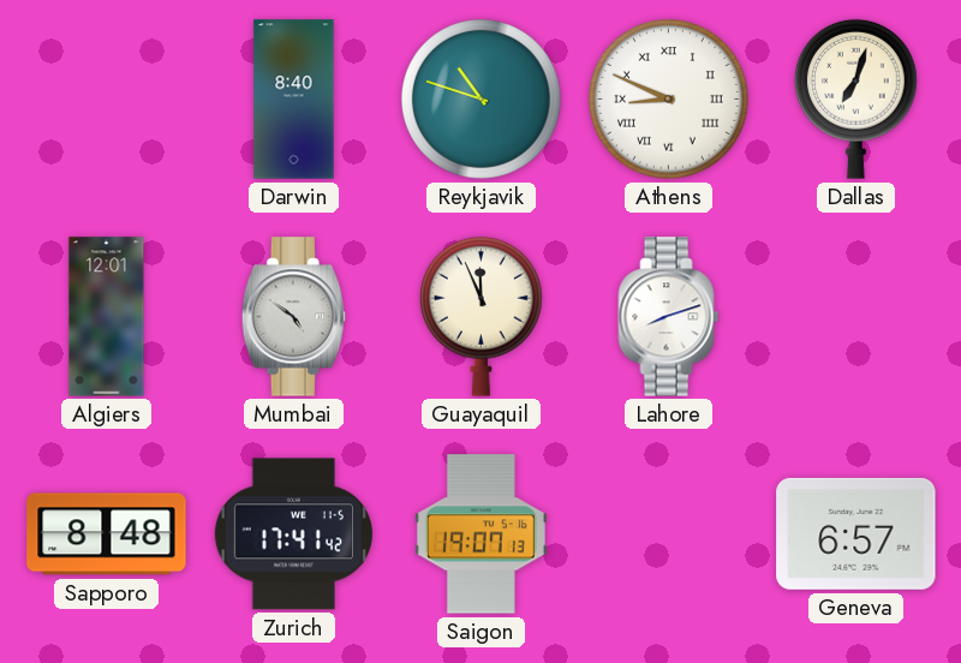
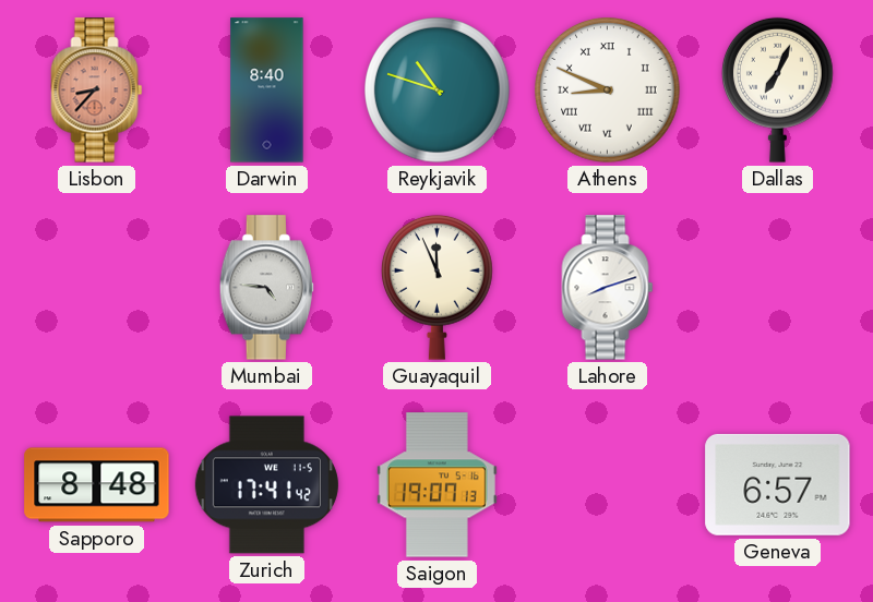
Lisbon: none -> 8:37
Dallas: 7:03 -> 7:04
Algiers: 12:01 -> none
Mumbai: 4:51 -> 4:46
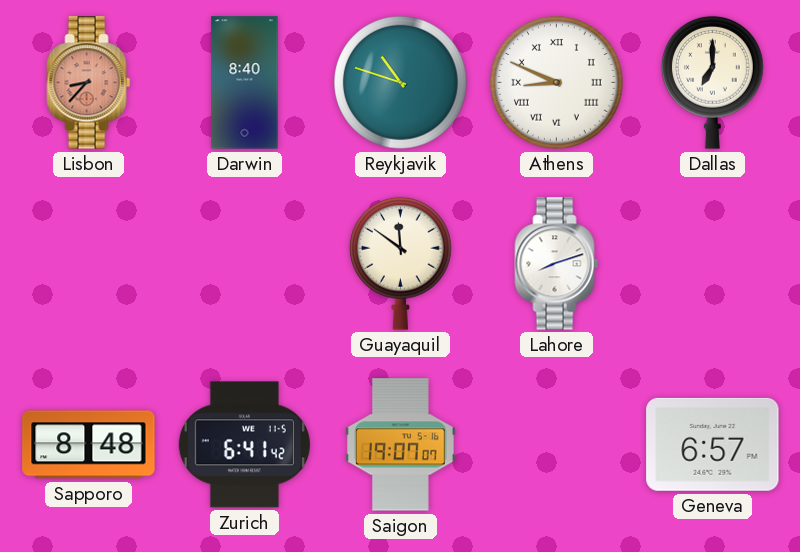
Dallas: 7:04 -> 7:00
Mumbai: 4:46 -> none
Guayaquil: 11:56 -> 11:51
Zurich: 17:41 -> 6:41
Saigon: 19:07:13 -> 19:07:07
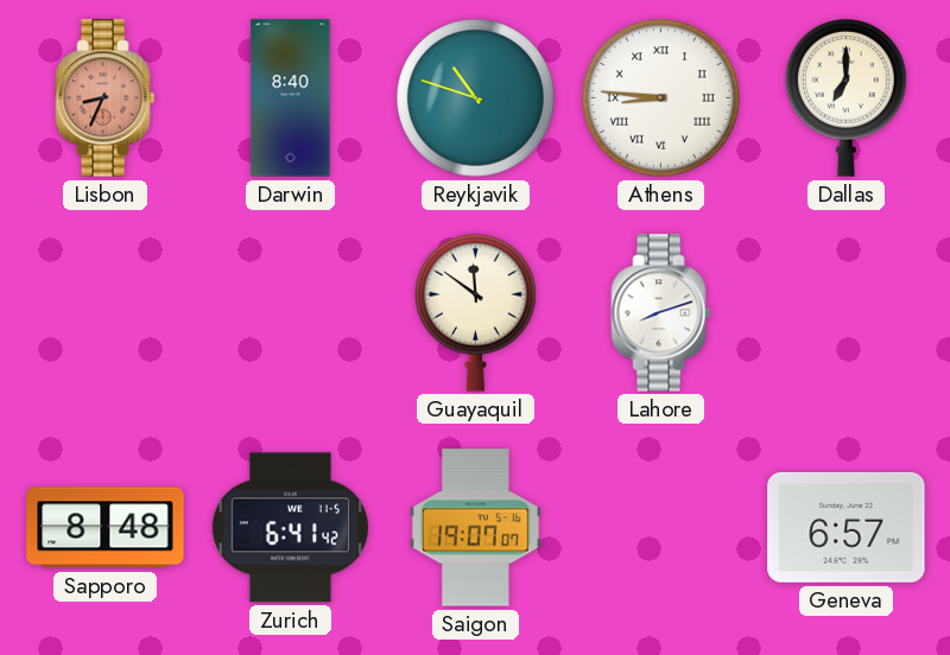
Lisbon: 8:37 -> 8:34
Athens: 8:49 -> 8:46
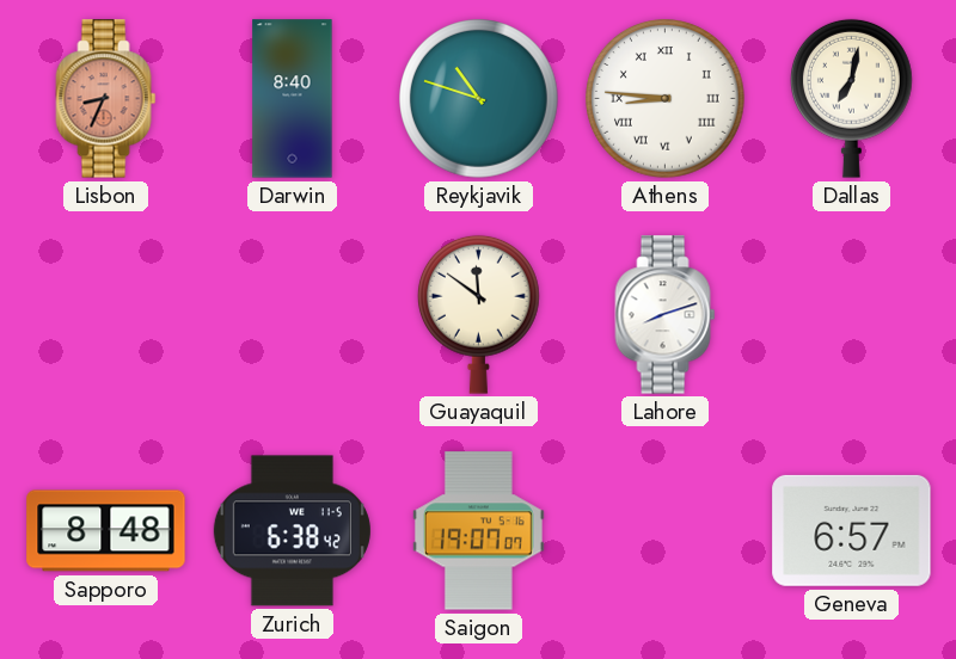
Dallas: 7:00 -> 7:02
Zurich: 6:41 -> 6:38
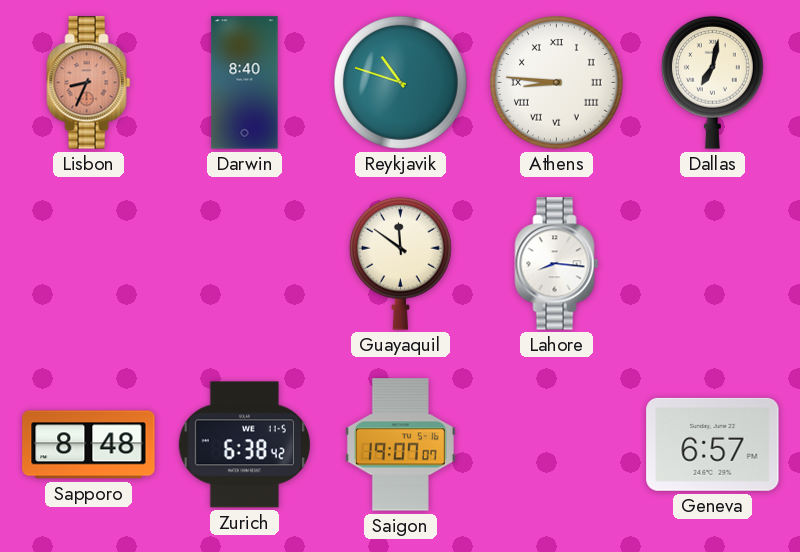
Lahore: 8:12 -> 8:16
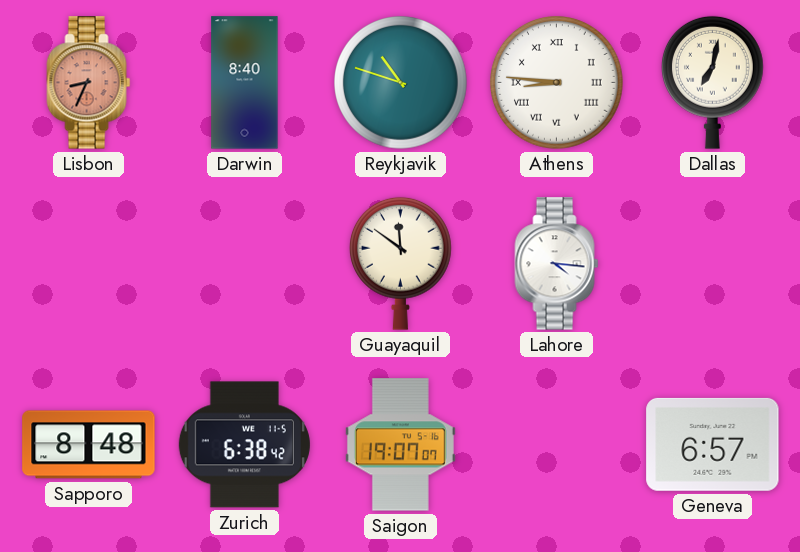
Lahore: 8:16 -> 4:16
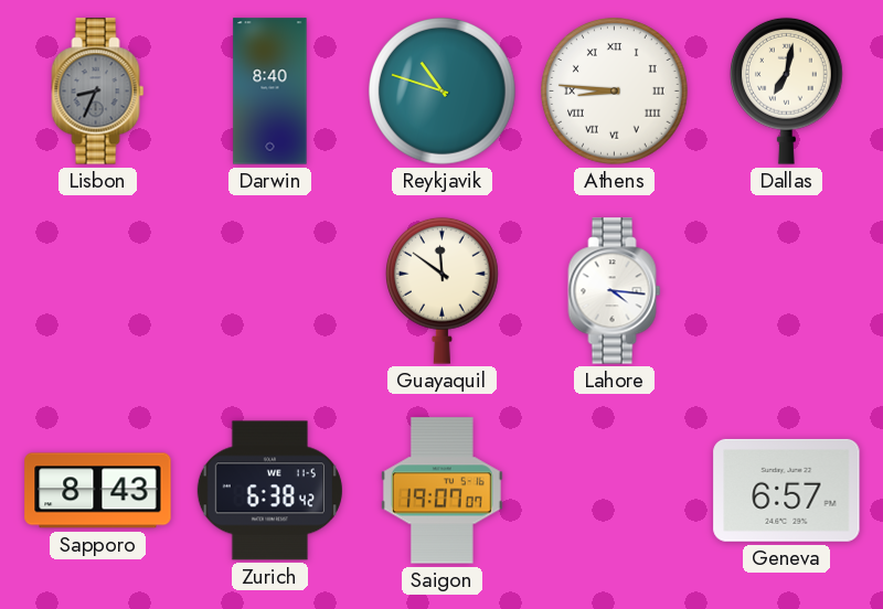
Lisbon dial: salmon -> grey
Sapporo: 8:48 -> 8:43
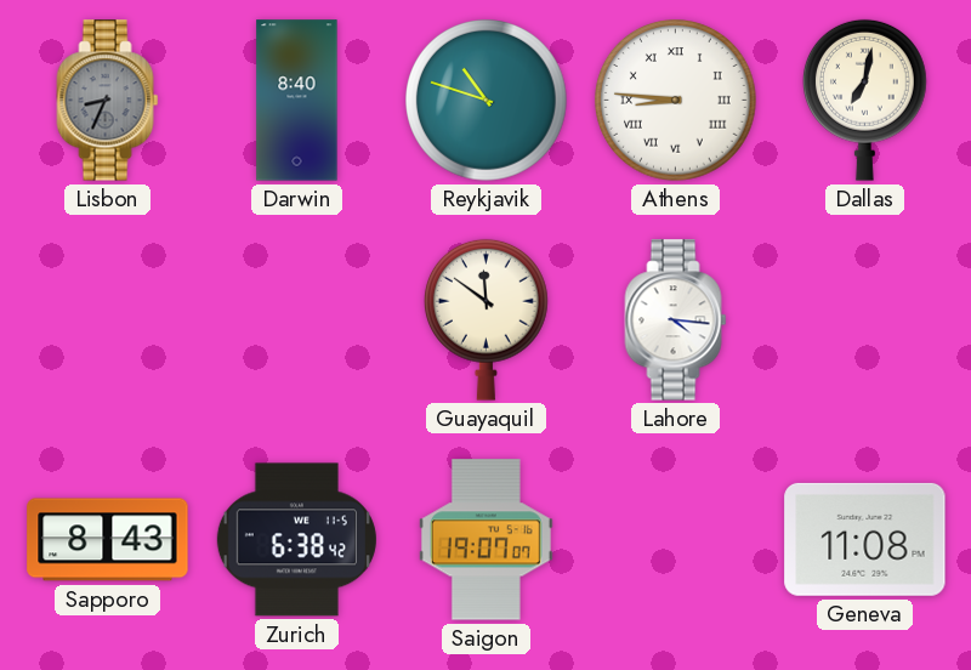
Geneva: 6:57 -> 11:08
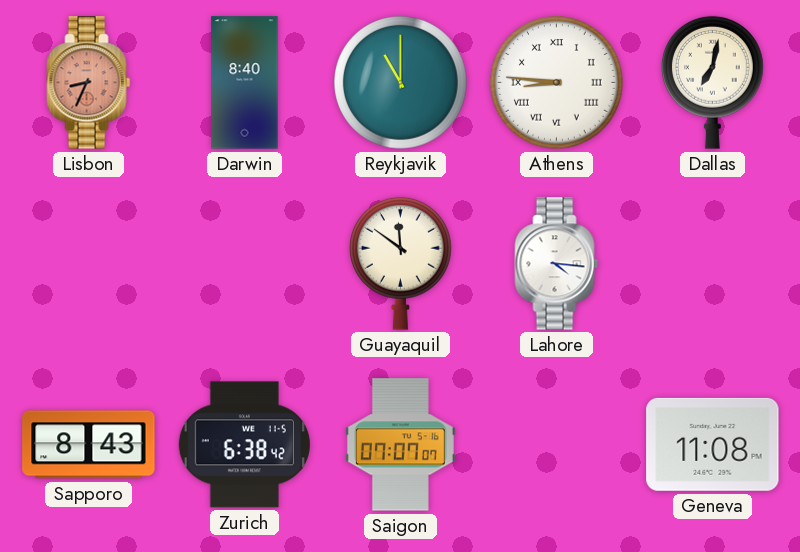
Lisbon dial: grey -> salmon
Reykjavik: 10:48 -> 11:00
Saigon: 19:07 -> 07:07
